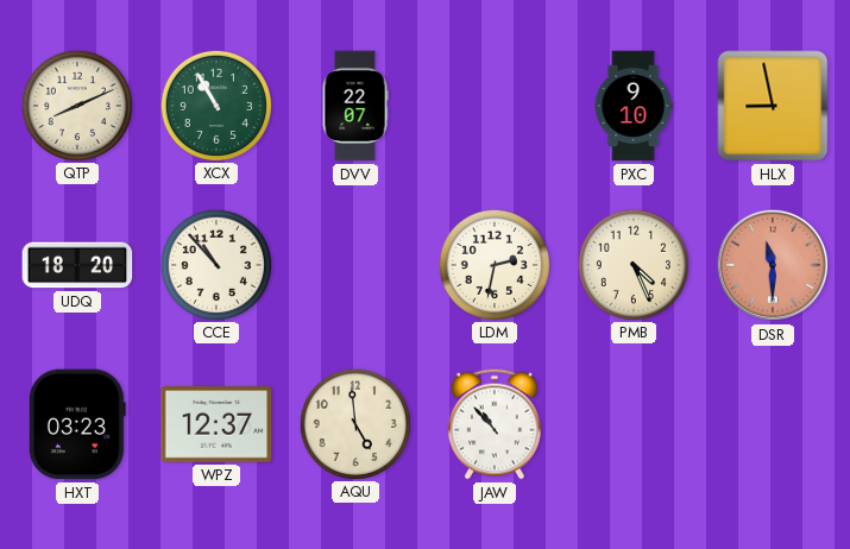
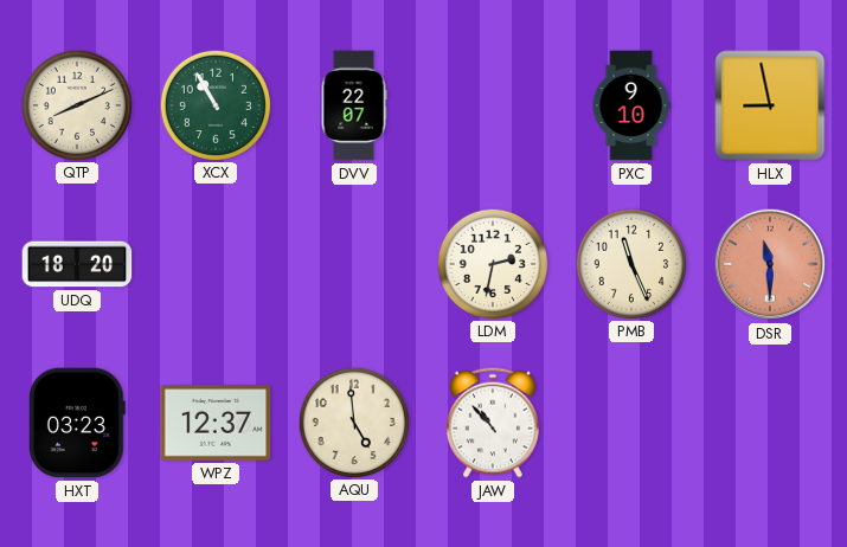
CCE: 10:53 -> none
PMB: 4:26 -> 11:26
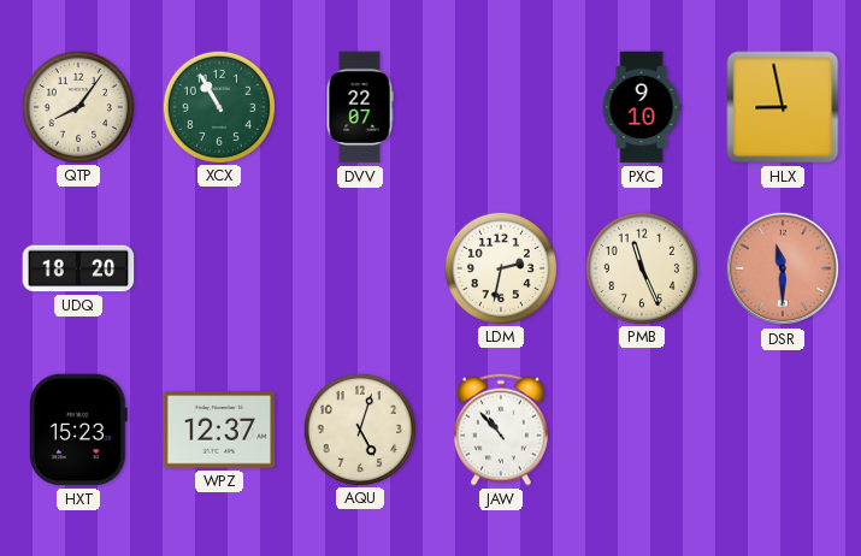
QTP: 8:11 -> 8:06
HXT: 03:23 -> 15:23
AQU: 4:59 -> 5:03
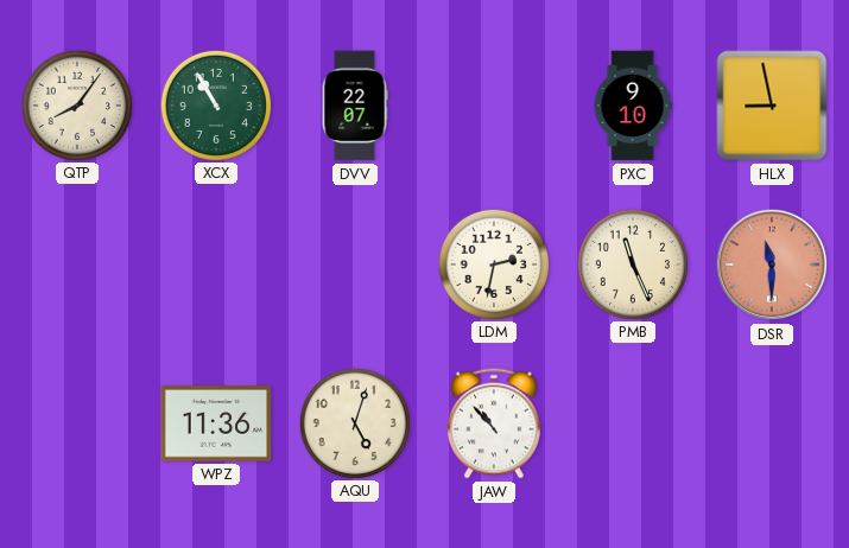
UDQ: 18:20 -> none
HXT: 15:23 -> none
WPZ: 12:37 -> 11:36
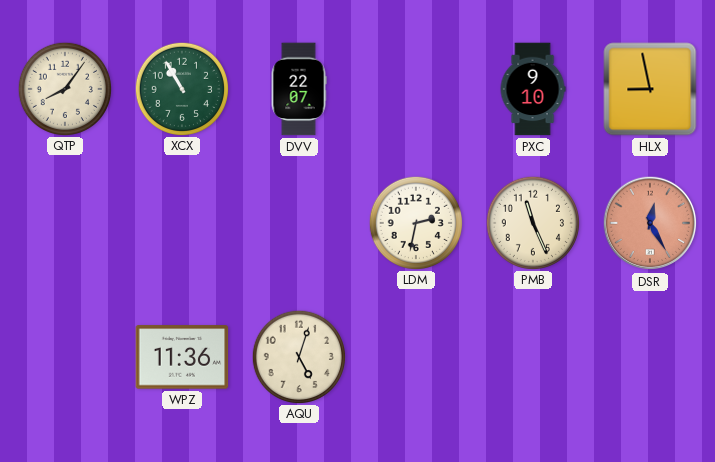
DSR: 11:30 -> 12:25
JAW: 10:53 -> none
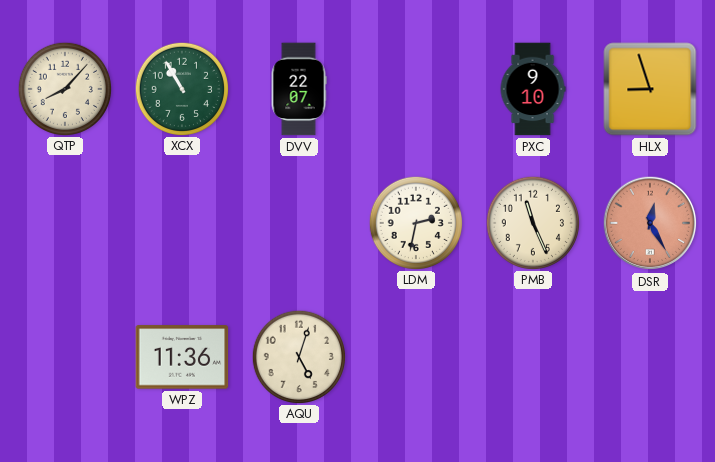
QTP: 8:06 -> 8:07
HLX: 8:58 -> 8:57
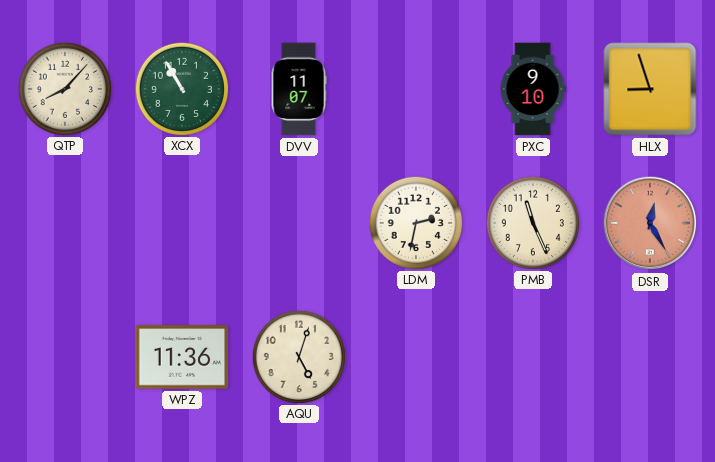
DVV: 22:07 -> 11:07
